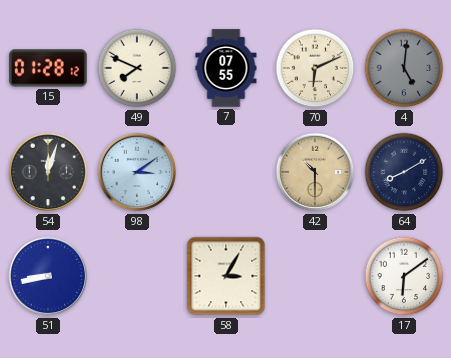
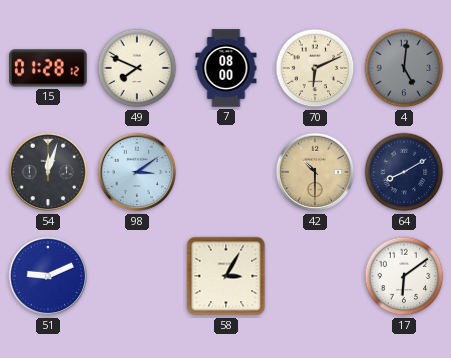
7: 07:55 -> 08:00
51: 8:43 -> 9:11
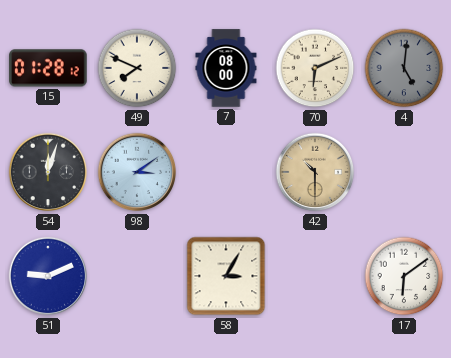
64: 8:10 -> none
